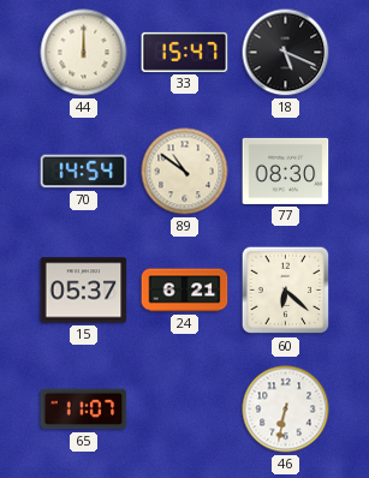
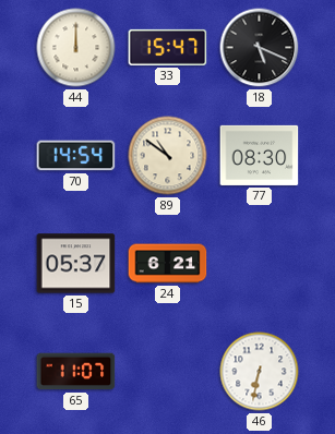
60: 6:22 -> none
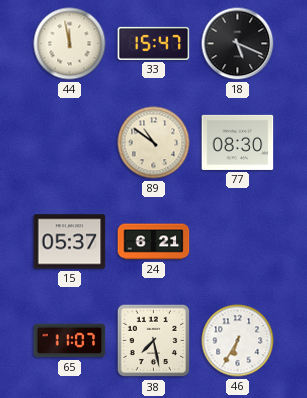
44: 12:00 -> 11:58
70: 14:54 -> none
38: none -> 7:28
46: 6:32 -> 6:35
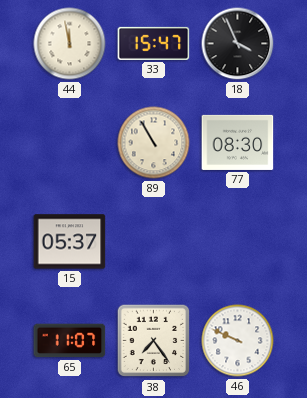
18: 5:19 -> 3:56
89: 10:51 -> 10:55
24: 6:21 -> none
38: 7:28 -> 7:24
46: 6:35 -> 9:49
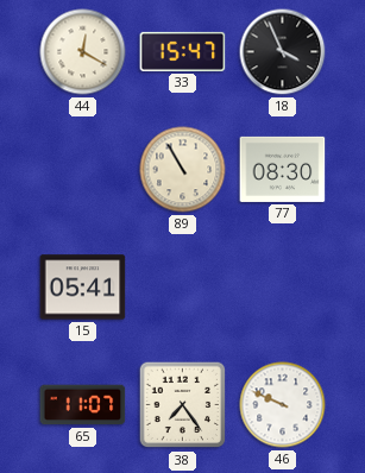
44: 11:58 -> 12:20
15: 05:37 -> 05:41
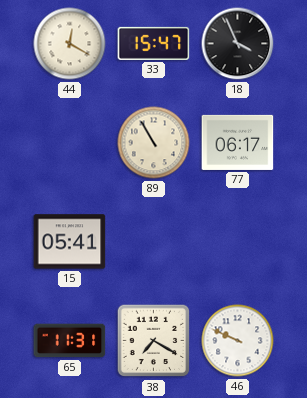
77: 08:30 -> 06:17
65: 11:07 -> 11:31
38: 7:24 -> 7:20
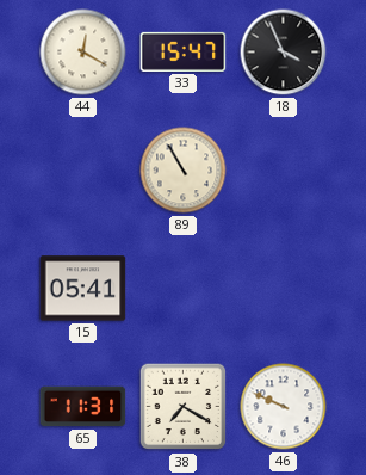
77: 06:17 -> none
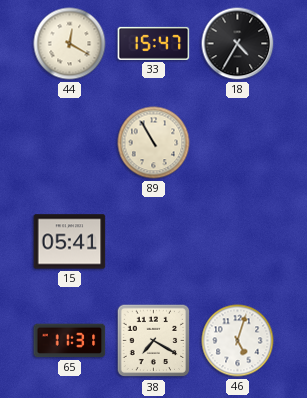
18: 3:56 -> 4:35
46: 9:49 -> 5:03
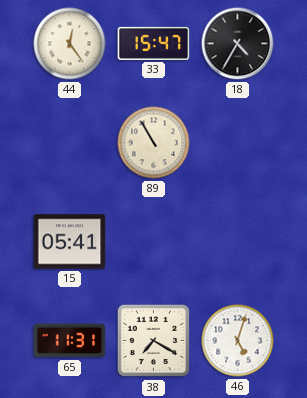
44: 12:20 -> 12:24
